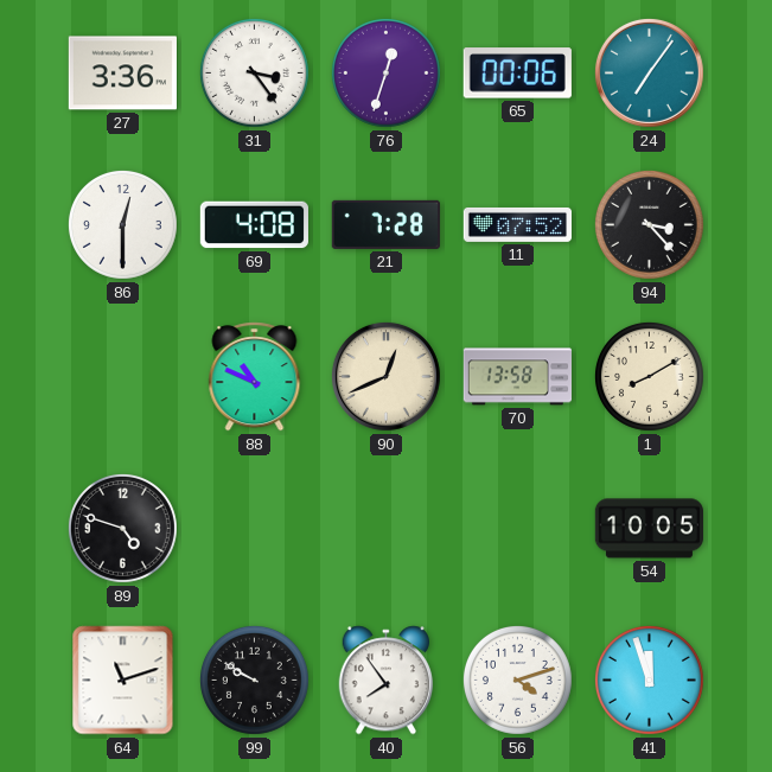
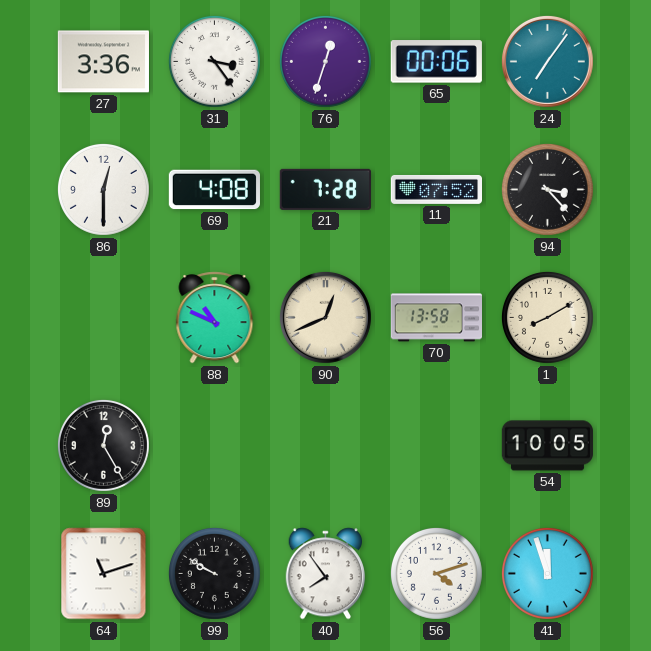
89: 4:48 -> 12:25
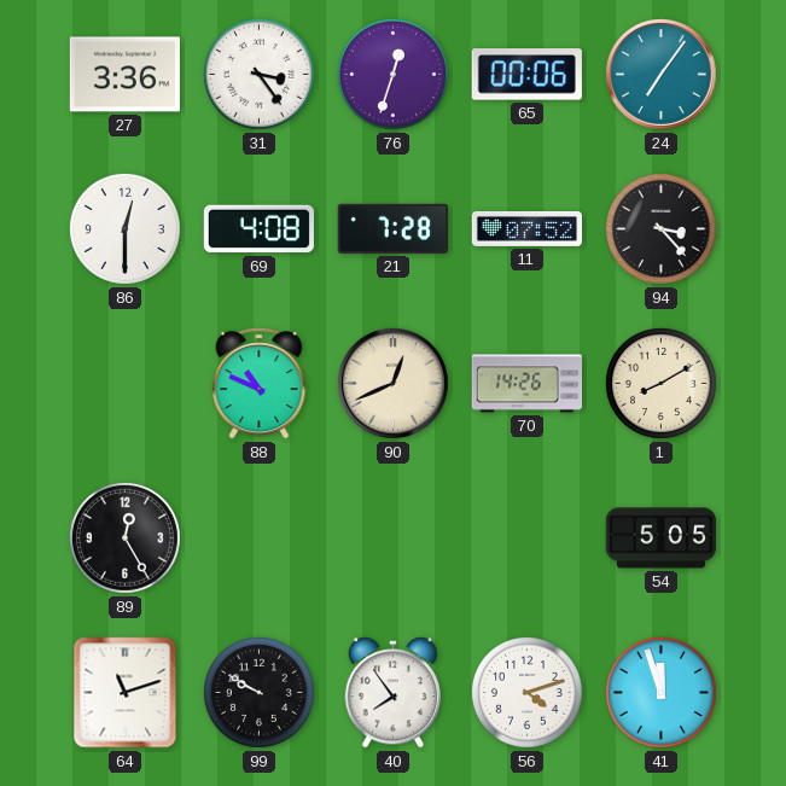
70: 13:58 -> 14:26
54: 10:05 -> 5:05
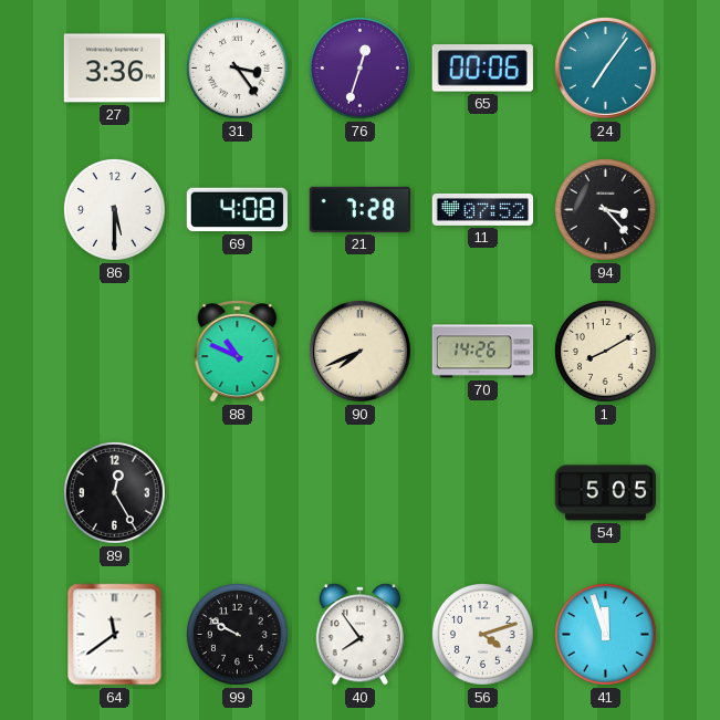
86: 12:30 -> 5:30
90: 12:41 -> 7:41
64: 11:12 -> 11:39
